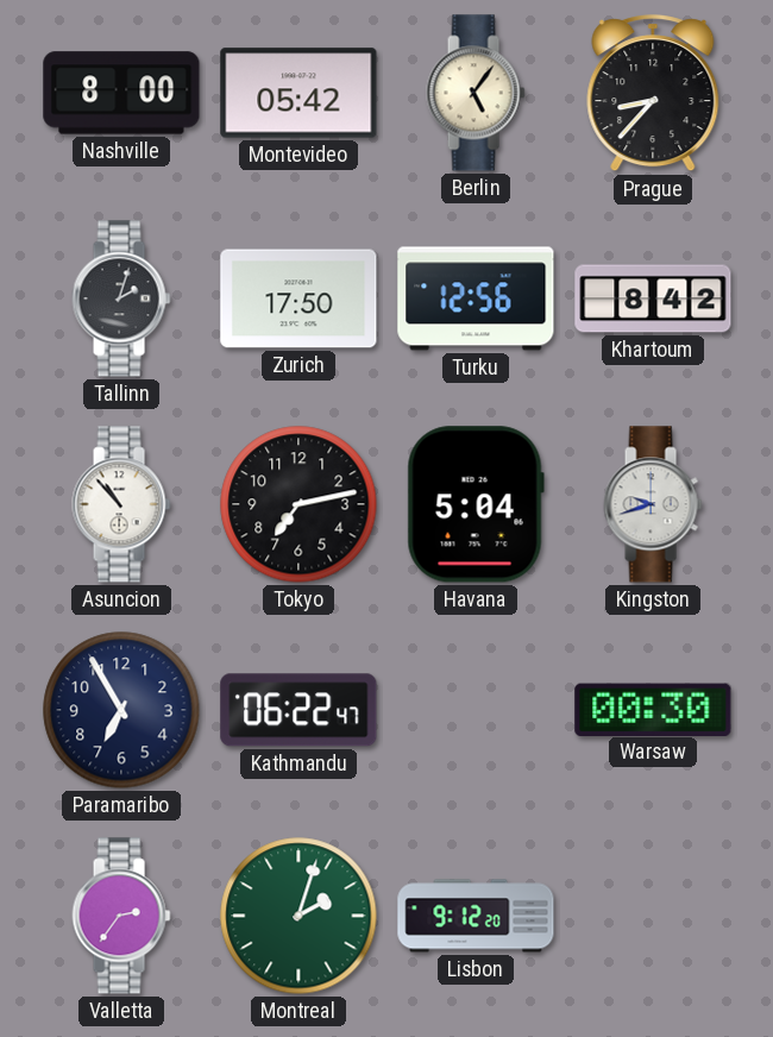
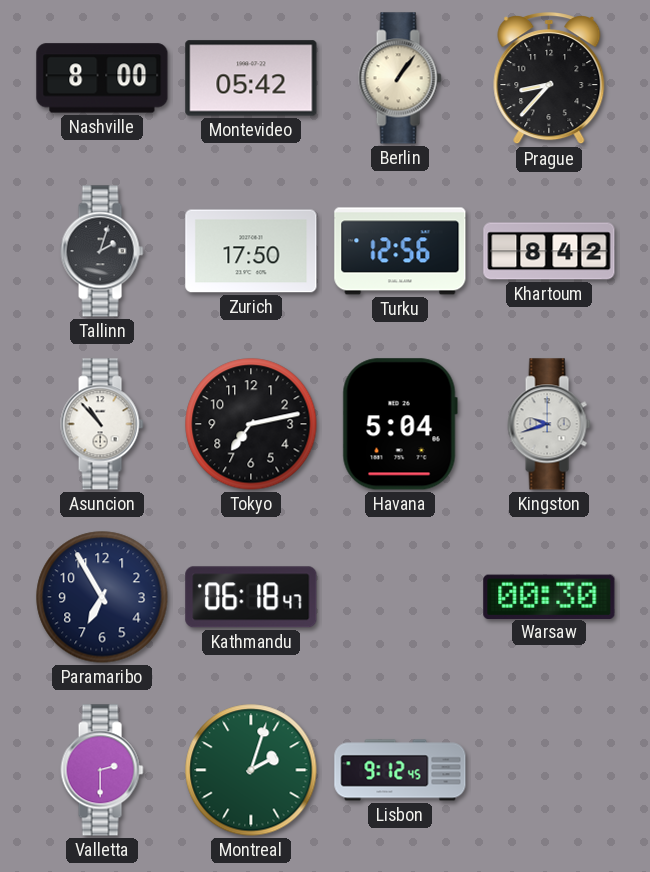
Berlin: 5:06 -> 1:06
Kathmandu: 06:22 -> 06:18
Valletta: 2:36 -> 2:30
Lisbon: 9:12:20 -> 9:12:45
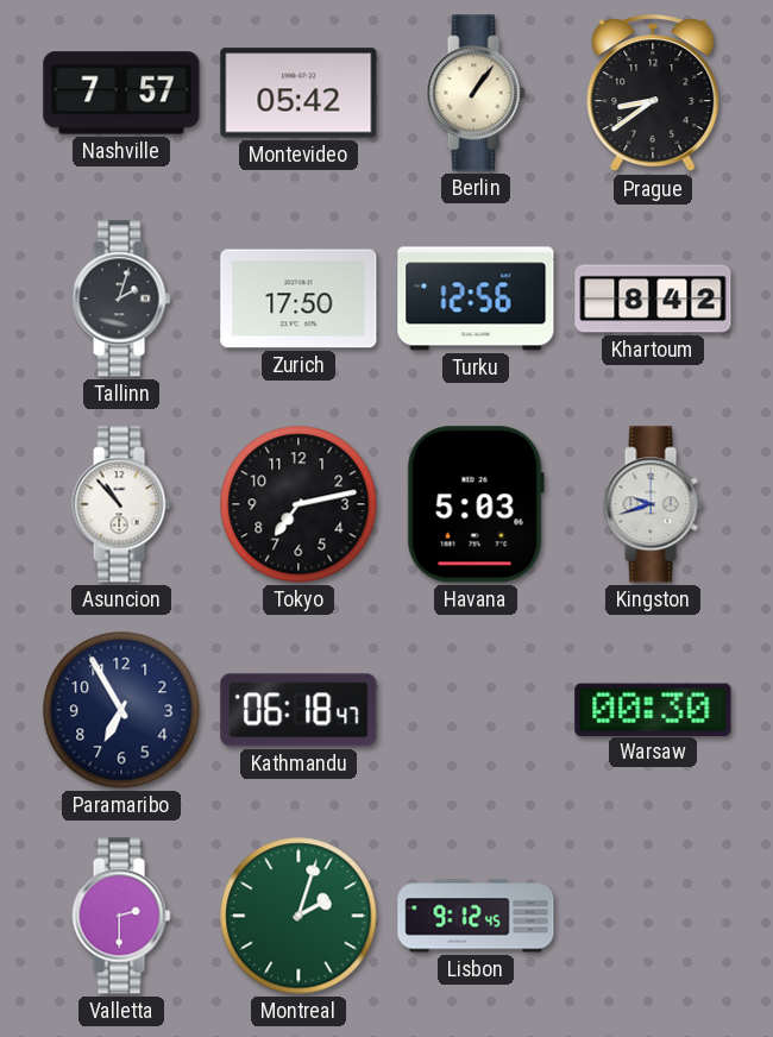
Nashville: 8:00 -> 7:57
Prague: 8:37 -> 8:39
Havana: 5:04 -> 5:03
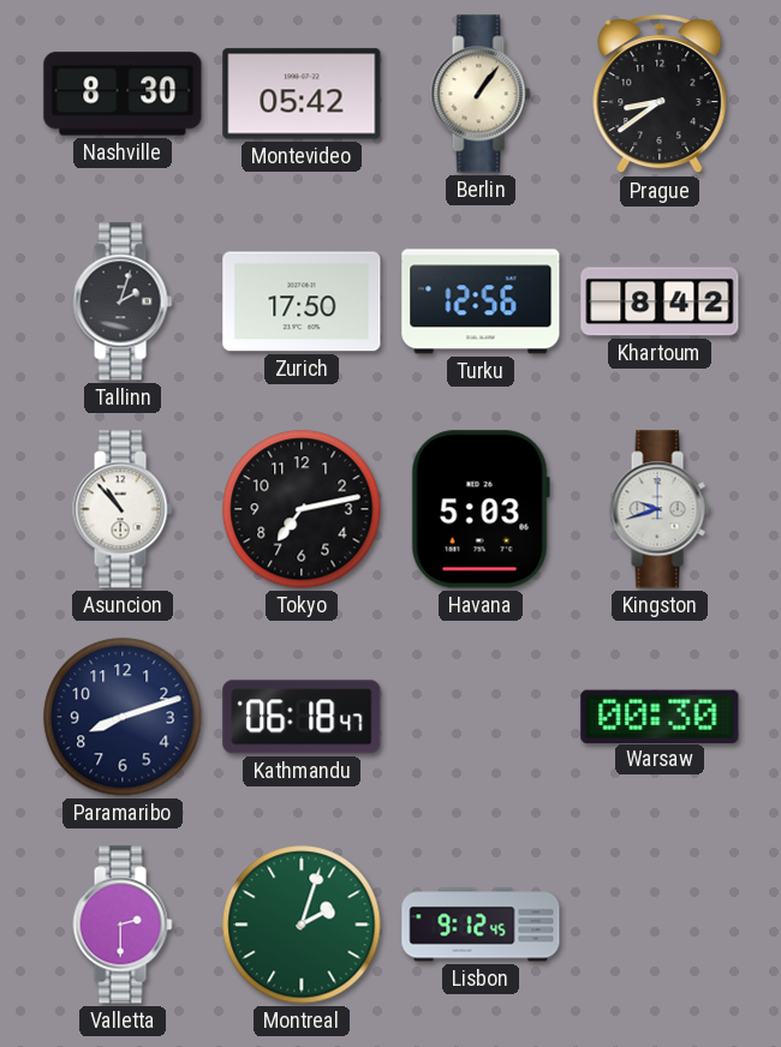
Nashville: 7:57 -> 8:30
Paramaribo: 6:55 -> 8:12
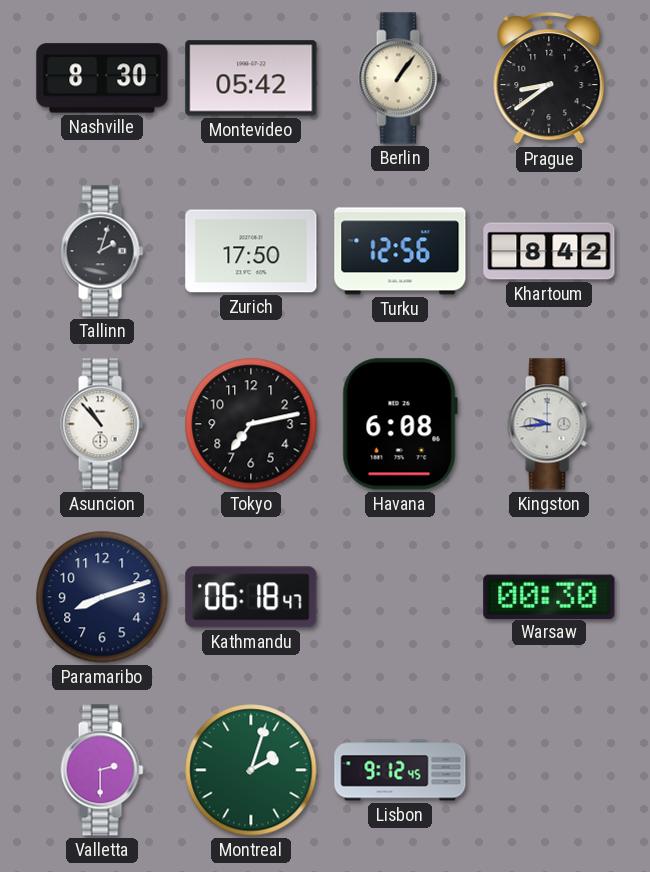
Havana: 5:03 -> 6:08
Kingston: 9:42 -> 9:44
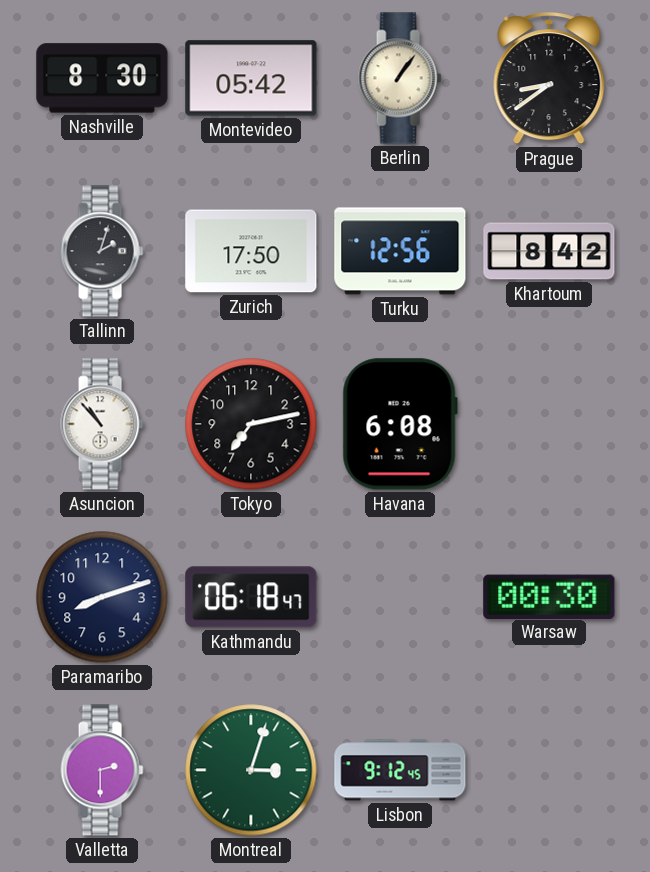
Kingston: 9:44 -> none
Montreal: 2:03 -> 3:03
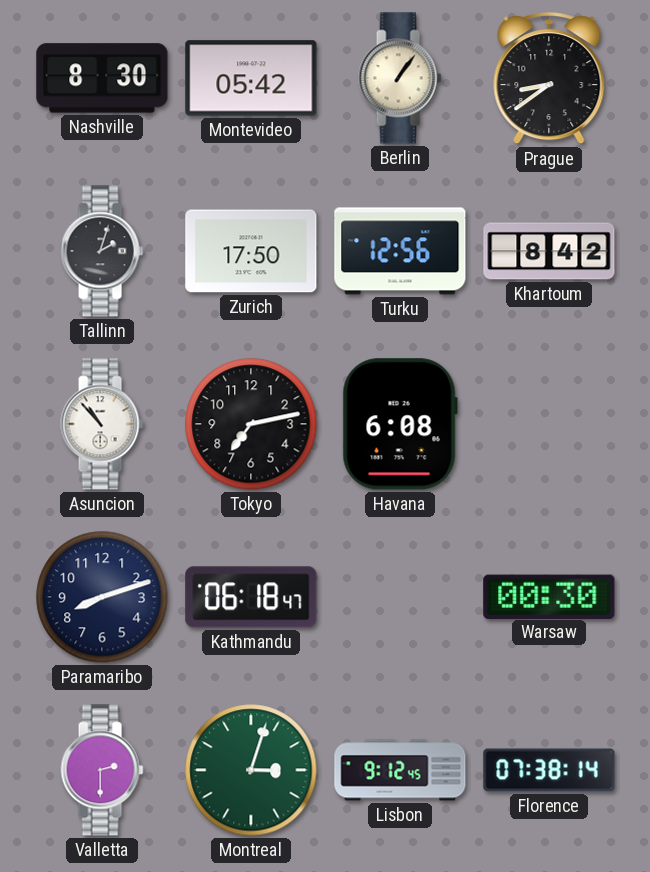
Florence: none -> 07:38
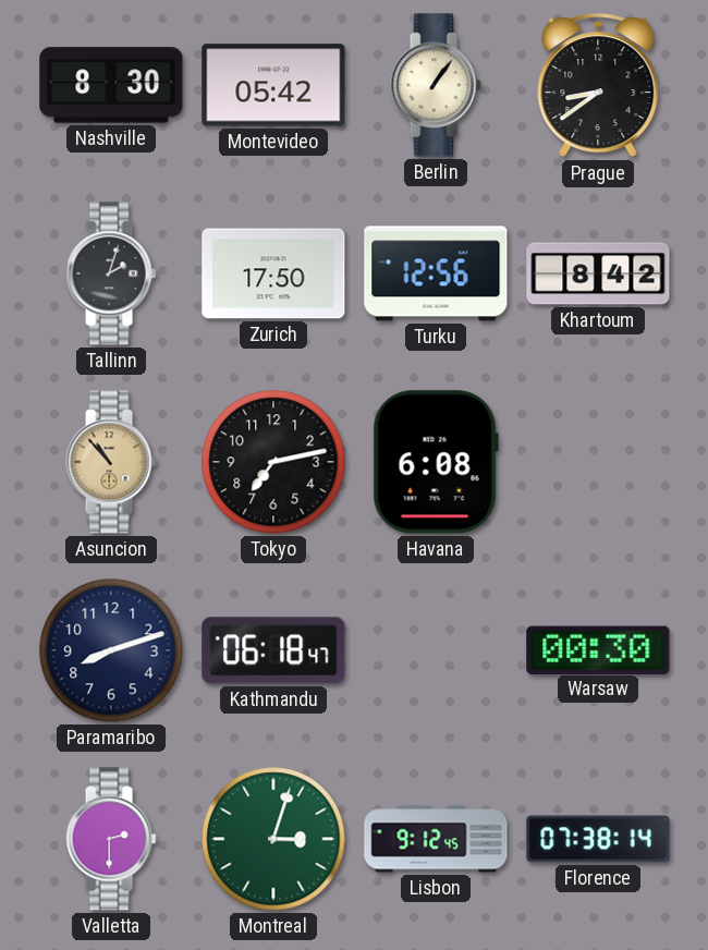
Asuncion dial: white -> champagne
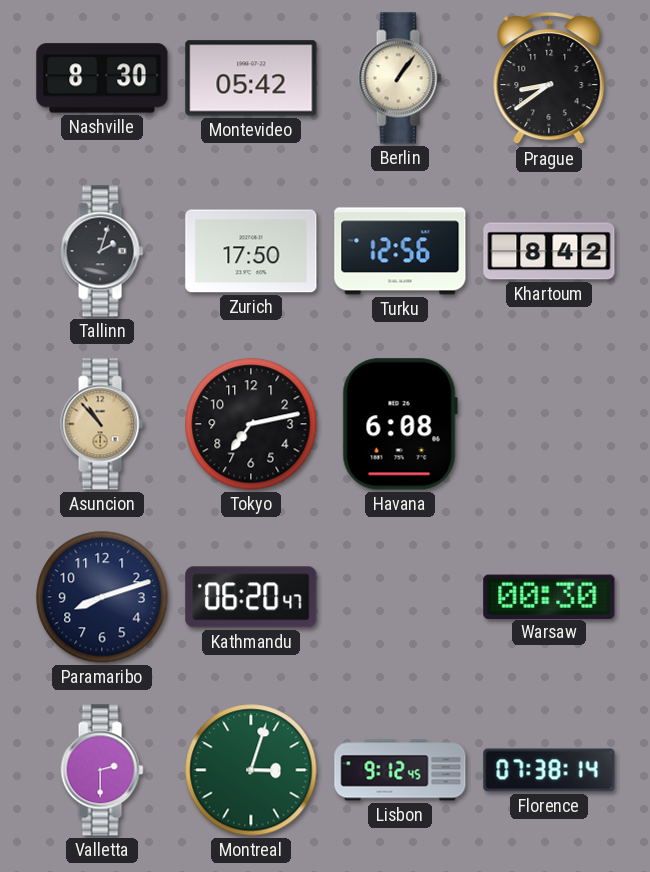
Kathmandu: 06:18 -> 06:20
